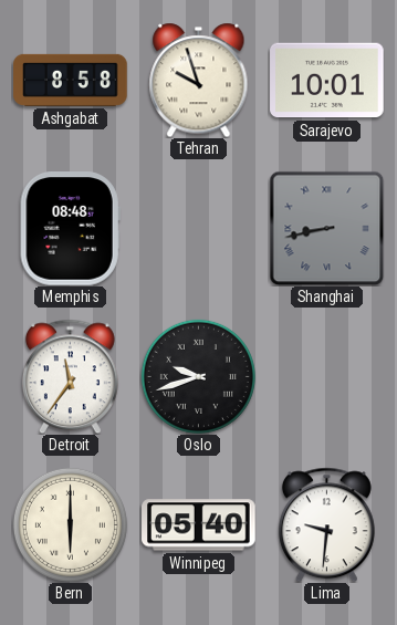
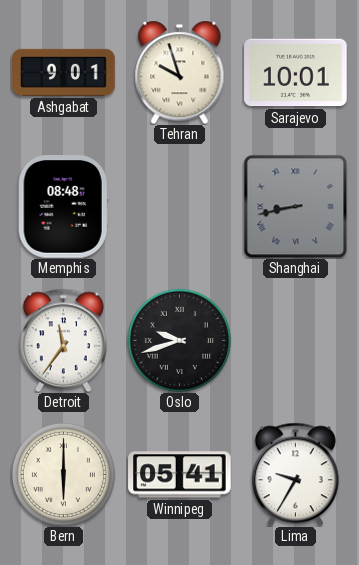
Ashgabat: 8:58 -> 9:01
Winnipeg: 05:40 -> 05:41
Lima: 9:31 -> 9:35
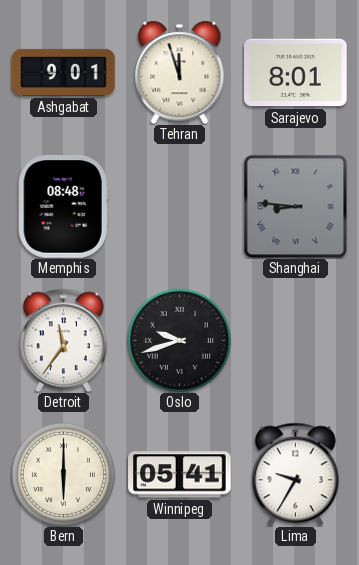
Tehran: 9:57 -> 11:57
Sarajevo: 10:01 -> 8:01
Shanghai: 8:43 -> 8:46
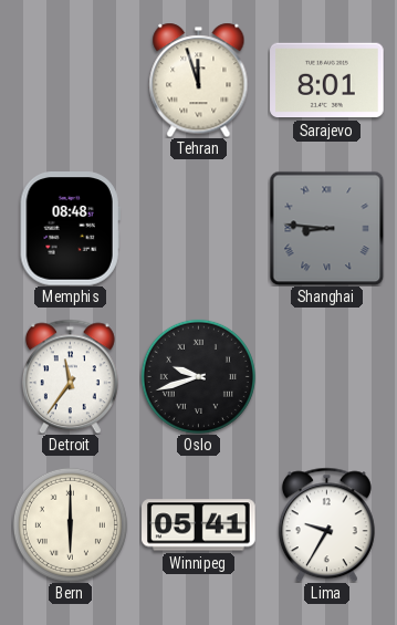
Ashgabat: 9:01 -> none
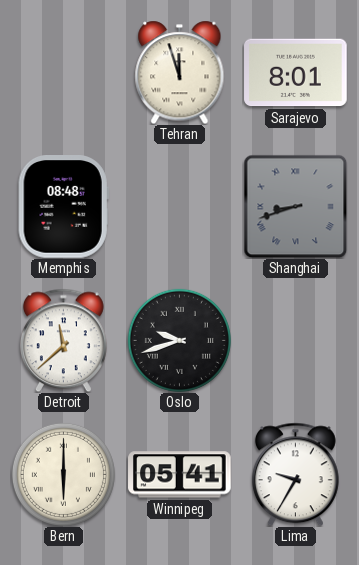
Shanghai: 8:46 -> 8:42
Detroit: 11:36 -> 11:38
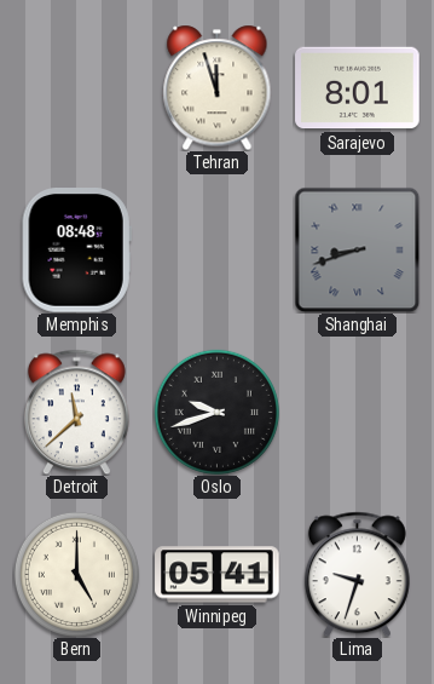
Bern: 6:00 -> 5:00
Lima: 9:35 -> 9:33
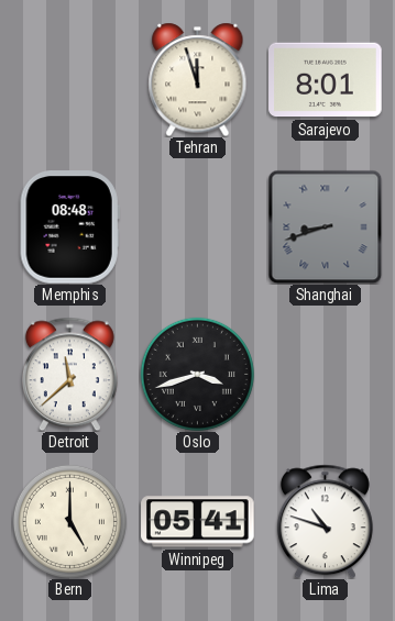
Oslo: 9:42 -> 3:42
Lima: 9:33 -> 10:48
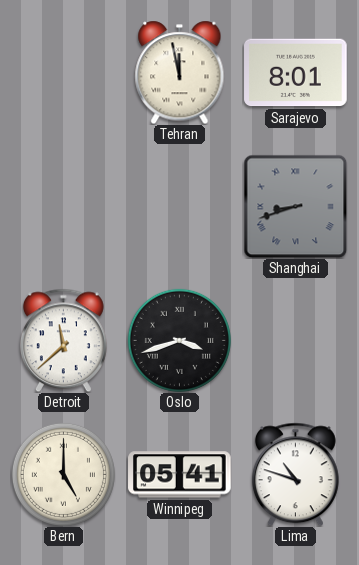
Tehran: 11:57 -> 11:58
Memphis: 08:48 -> none
